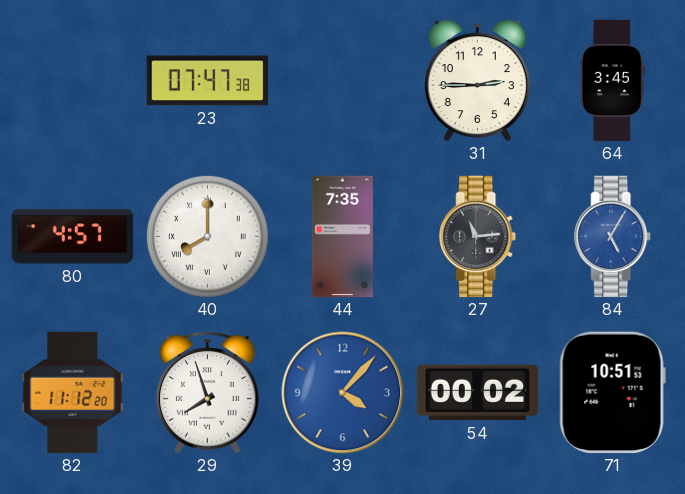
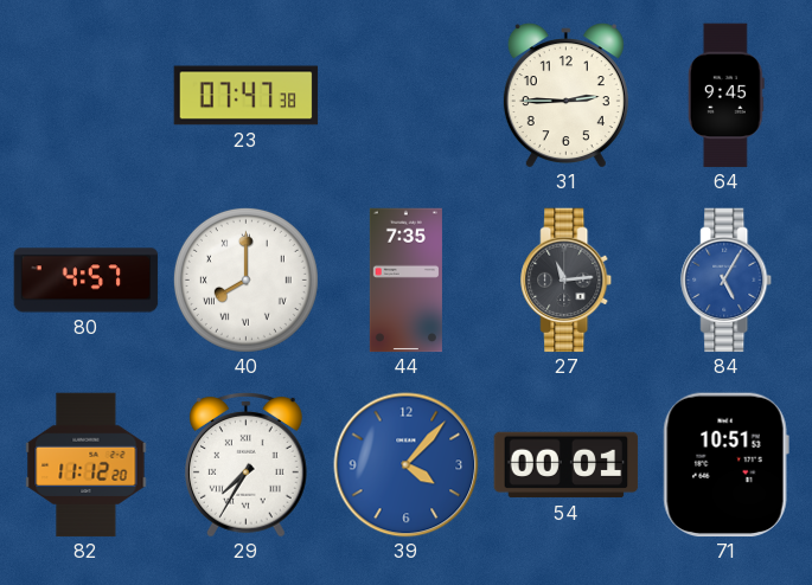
64: 3:45 -> 9:45
29: 7:57 -> 7:35
54: 00:02 -> 00:01
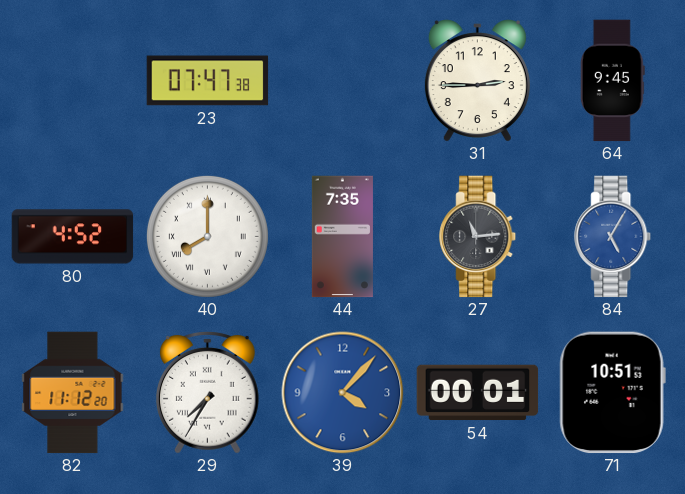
80: 4:57 -> 4:52
